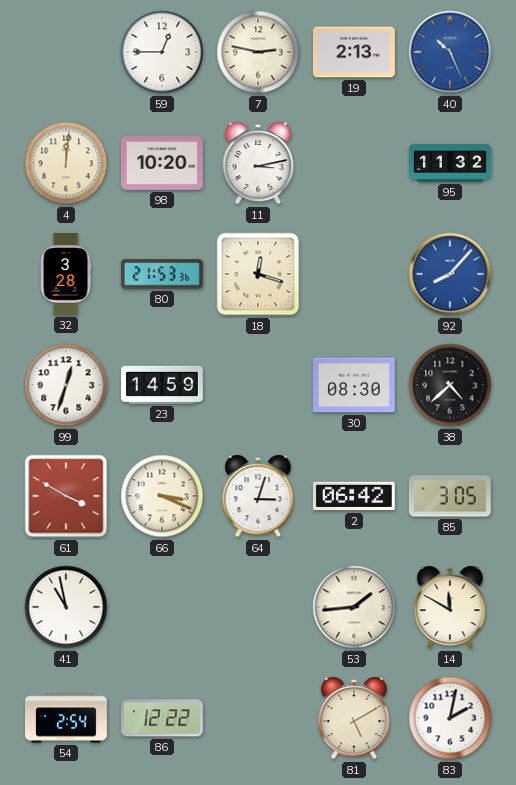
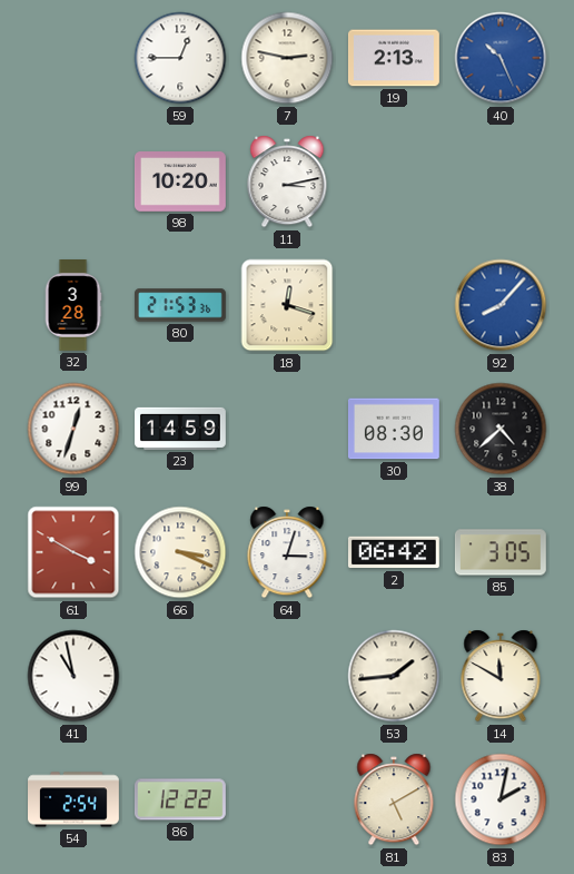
4: 12:01 -> none
95: 11:32 -> none
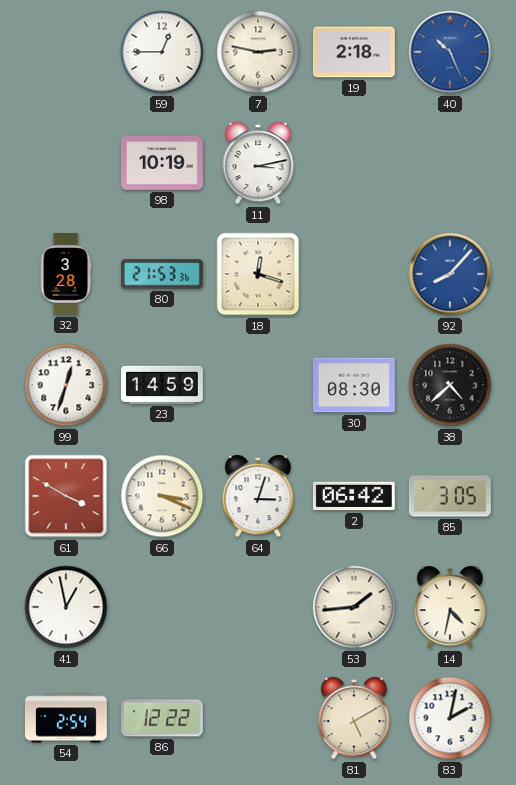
19: 2:13 -> 2:18
98: 10:20 -> 10:19
41: 10:58 -> 12:58
14: 11:50 -> 4:32
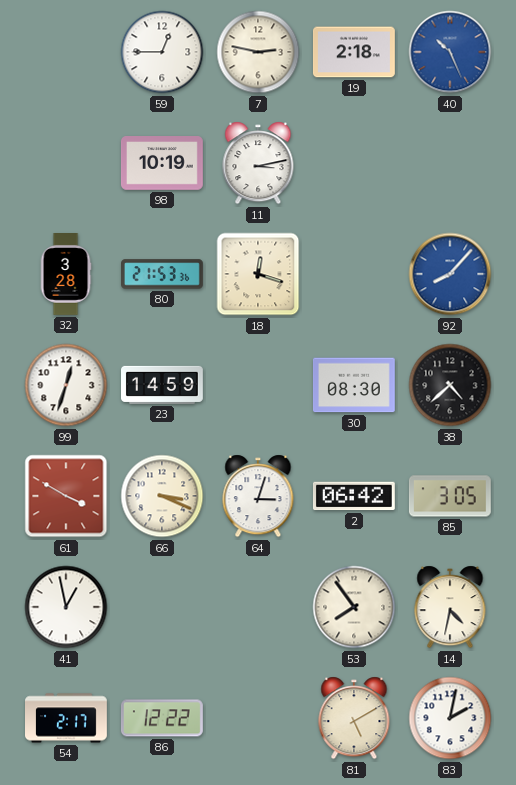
53: 1:44 -> 7:54
54: 2:54 -> 2:17
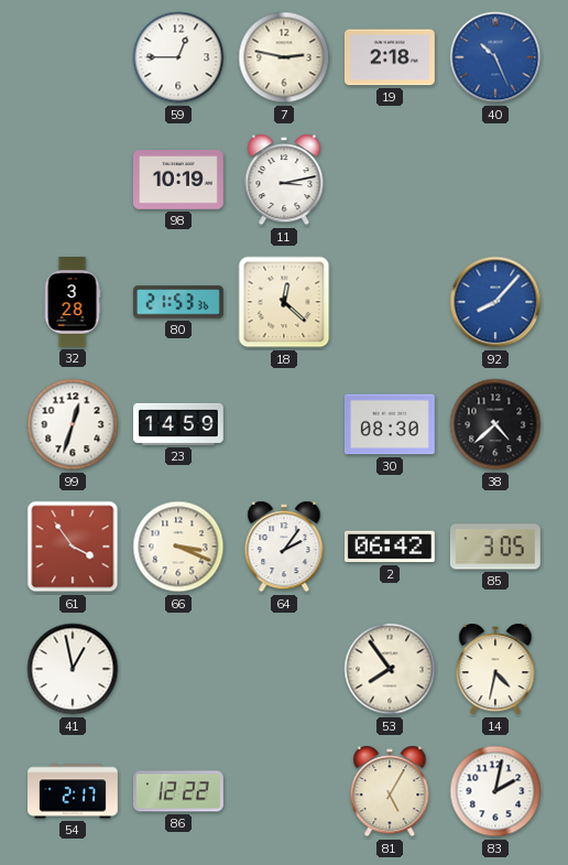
18: 12:18 -> 12:22
61: 3:50 -> 3:54
64: 3:03 -> 2:06
81: 5:10 -> 5:05
